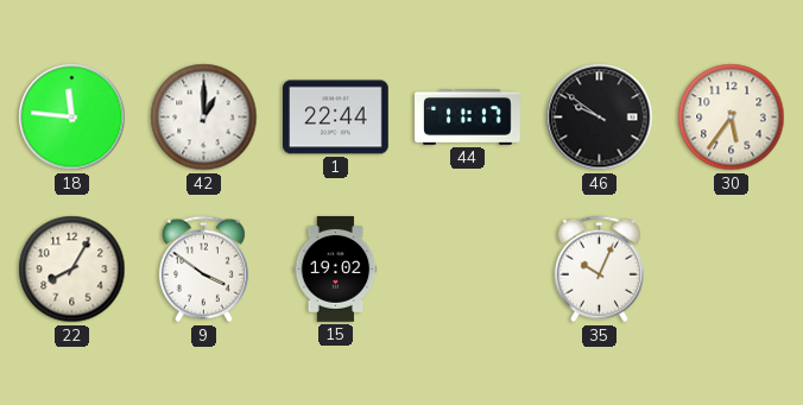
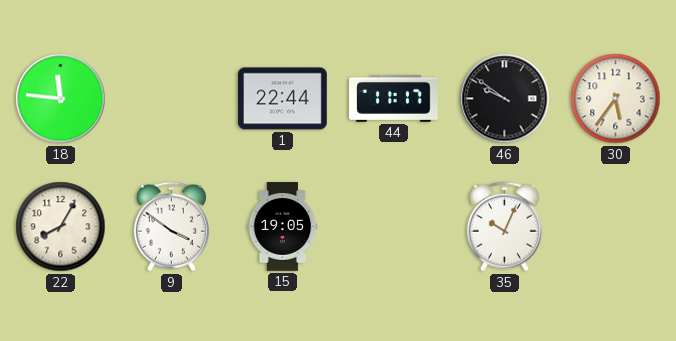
42: 1:00 -> none
15: 19:02 -> 19:05
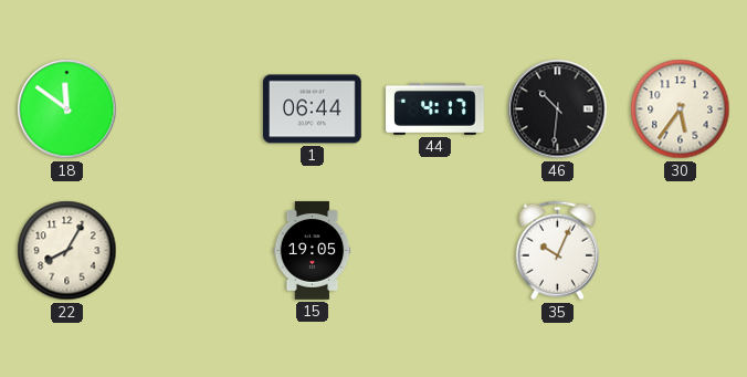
18: 11:46 -> 11:51
1: 22:44 -> 06:44
44: 11:17 -> 4:17
46: 9:51 -> 10:31
9: 3:51 -> none
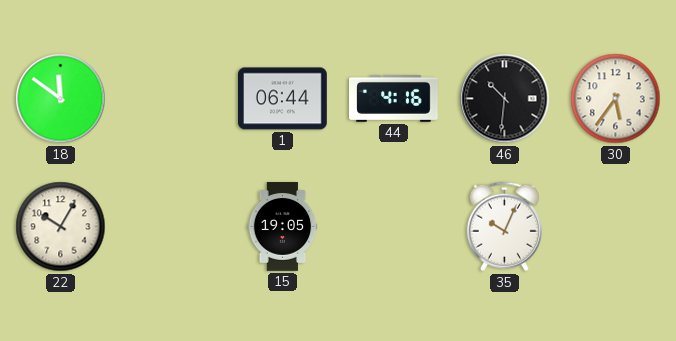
44: 4:17 -> 4:16
22: 8:05 -> 10:05
